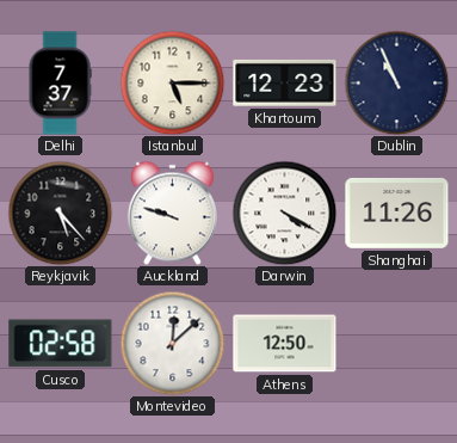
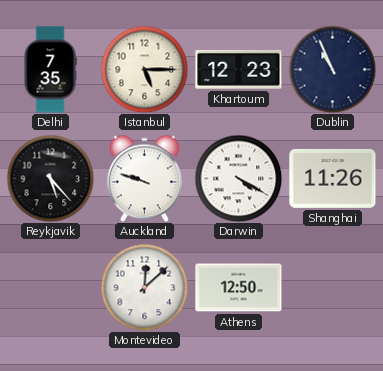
Delhi: 7:37 -> 7:35
Cusco: 02:58 -> none
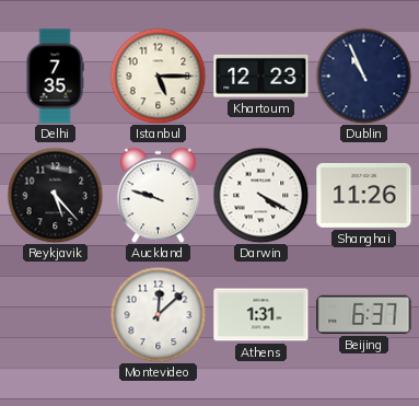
Athens: 12:50 -> 1:31
Beijing: none -> 6:37
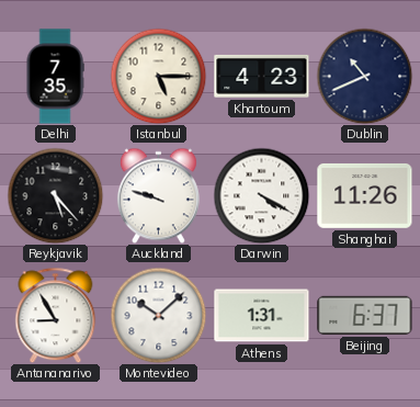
Khartoum: 12:23 -> 4:23
Dublin: 10:56 -> 10:41
Antananarivo: none -> 8:55
Montevideo: 12:08 -> 10:08
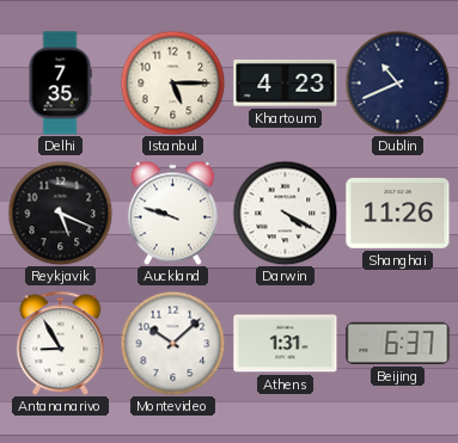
Reykjavik: 5:23 -> 5:19
